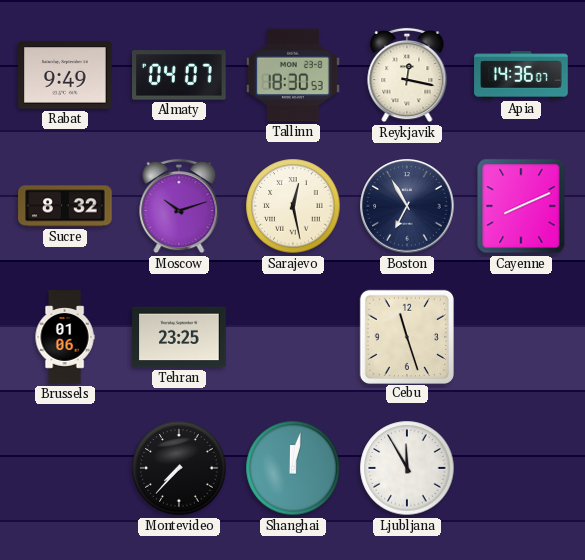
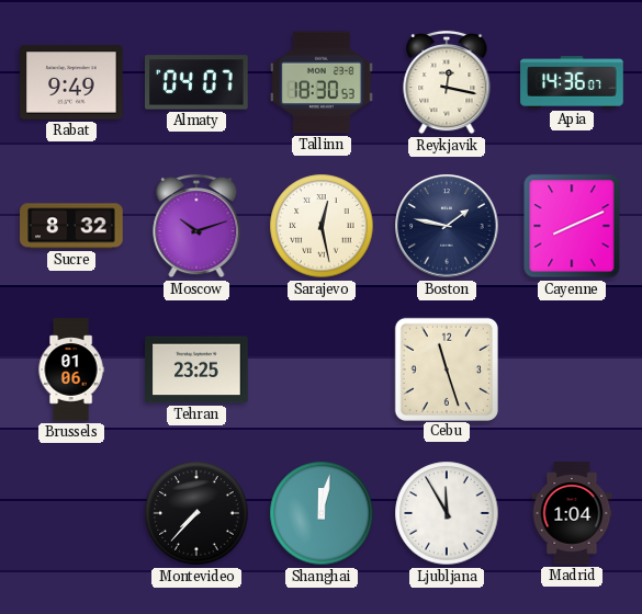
Boston: 6:55 -> 1:47
Madrid: none -> 1:04
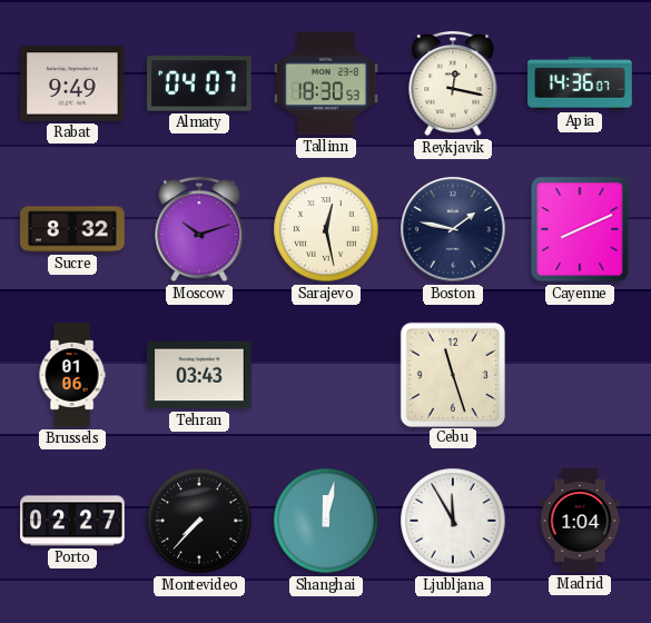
Tehran: 23:25 -> 03:43
Porto: none -> 02:27
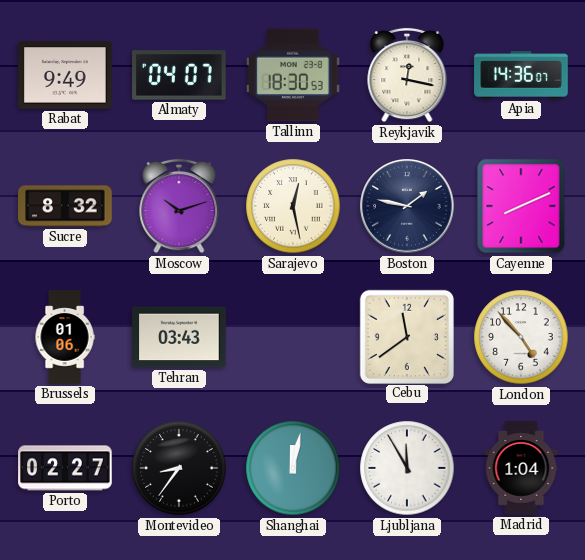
Cebu: 11:27 -> 11:39
London: none -> 4:53
Montevideo: 7:37 -> 8:36
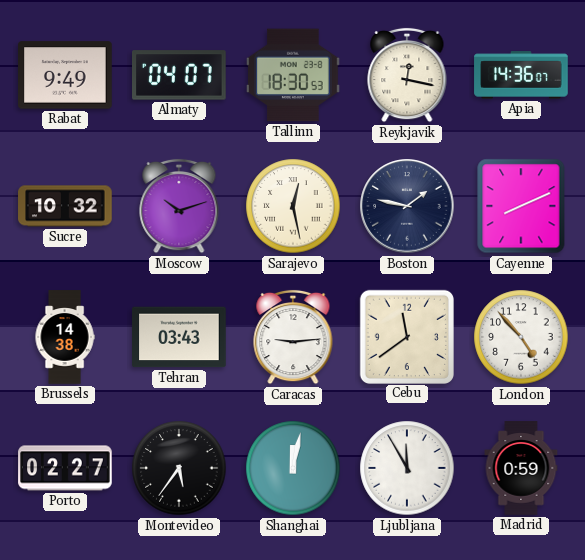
Sucre: 8:32 -> 10:32
Brussels: 01:06 -> 14:38
Caracas: none -> 9:14
Montevideo: 8:36 -> 5:36
Madrid: 1:04 -> 0:59
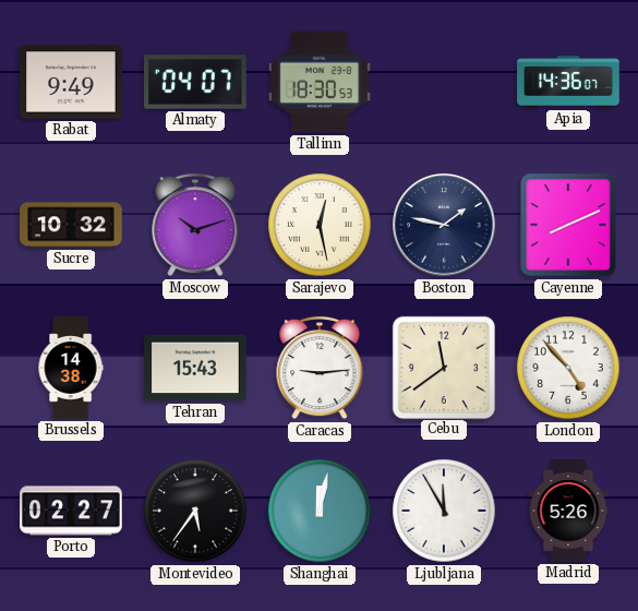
Reykjavik: 12:17 -> none
Tehran: 03:43 -> 15:43
Madrid: 0:59 -> 5:26
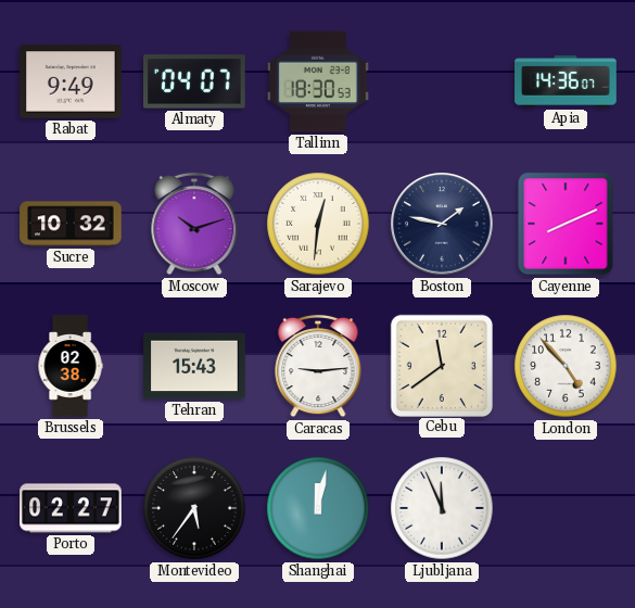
Sarajevo: 12:28 -> 12:31
Brussels: 14:38 -> 02:38
Ljubljana: 11:55 -> 11:56
Madrid: 5:26 -> none
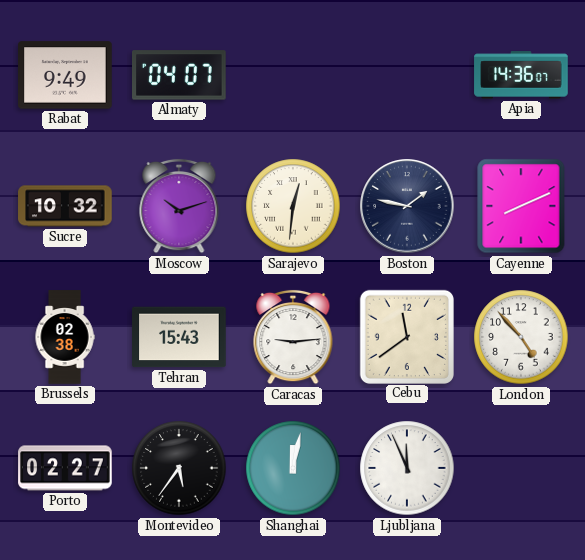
Tallinn: 18:30 -> none
